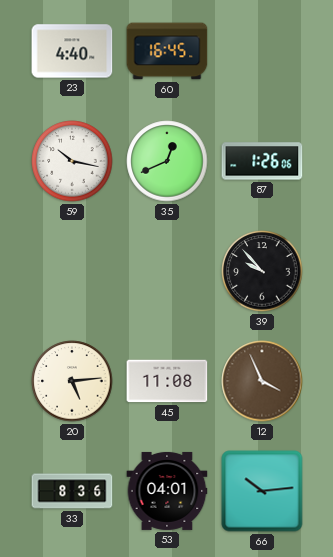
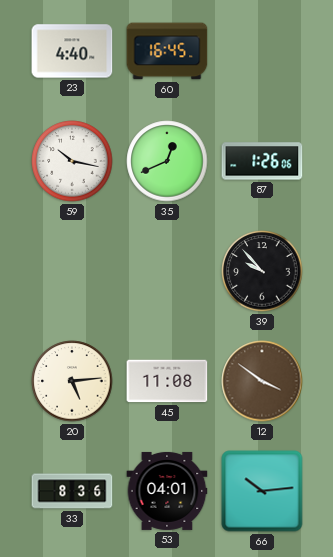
12: 3:56 -> 3:51
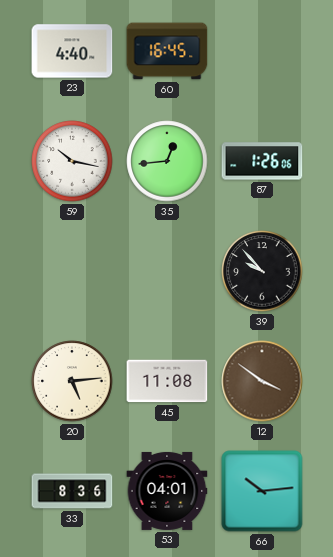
35: 12:41 -> 12:44
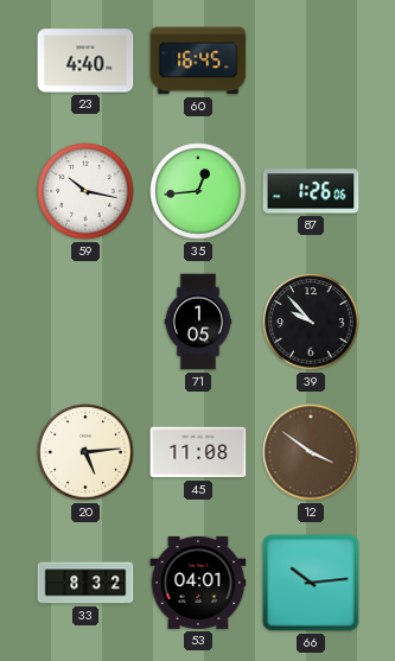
71: none -> 1:05
33: 8:36 -> 8:32
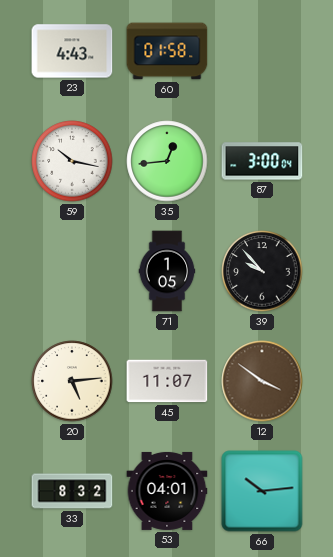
23: 4:40 -> 4:43
60: 16:45 -> 01:58
87: 1:26 -> 3:00
45: 11:08 -> 11:07
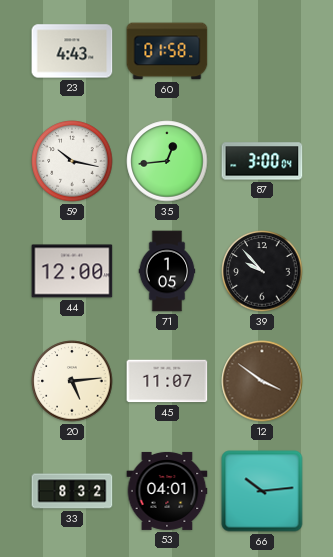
44: none -> 12:00
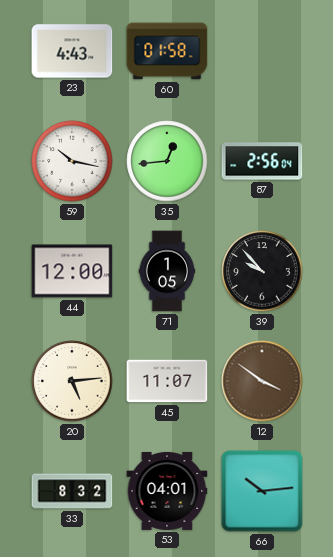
87: 3:00 -> 2:56
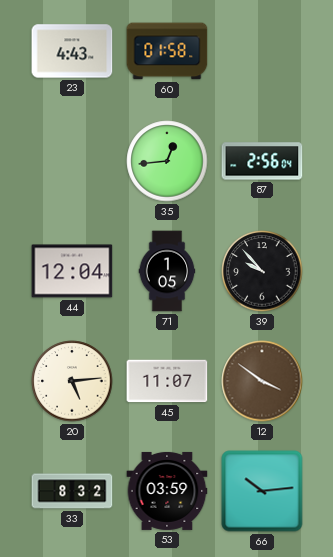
59: 10:17 -> none
44: 12:00 -> 12:04
53: 04:01 -> 03:59
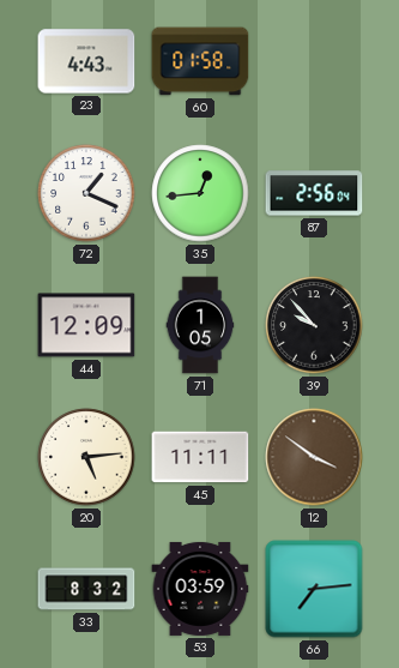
72: none -> 1:19
44: 12:04 -> 12:09
45: 11:07 -> 11:11
66: 10:14 -> 7:14
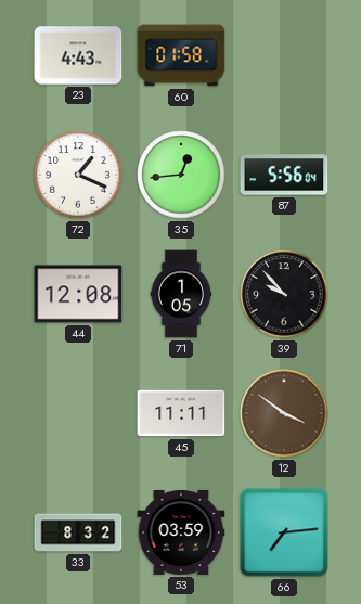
87: 2:56 -> 5:56
44: 12:09 -> 12:08
20: 5:14 -> none
